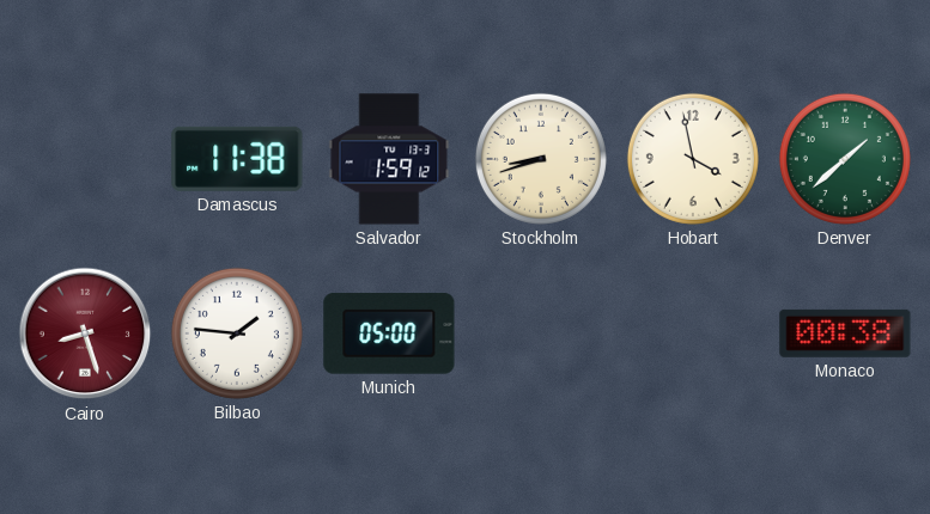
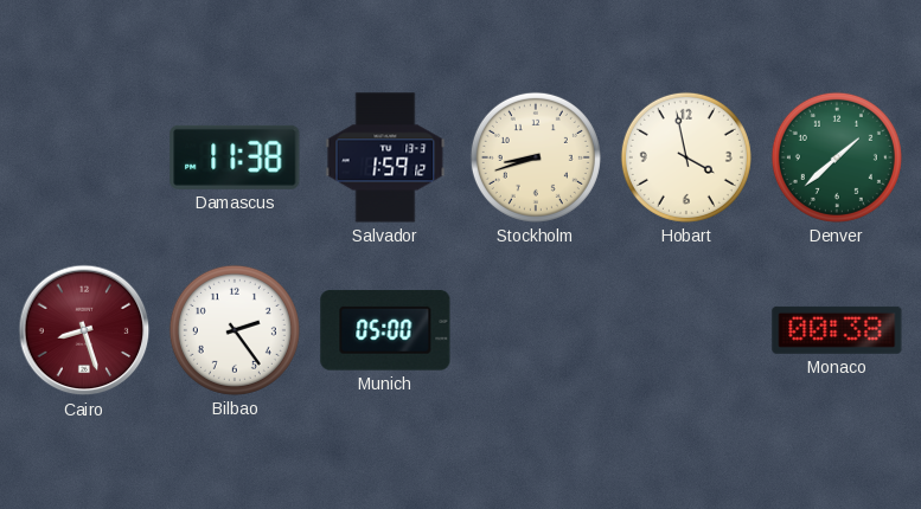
Bilbao: 1:46 -> 2:24
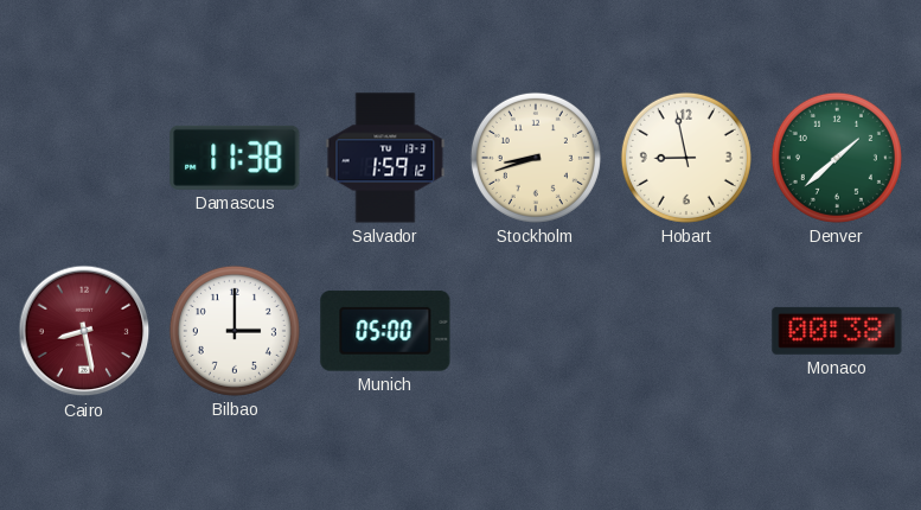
Hobart: 3:58 -> 8:58
Cairo: 8:27 -> 8:28
Bilbao: 2:24 -> 3:00
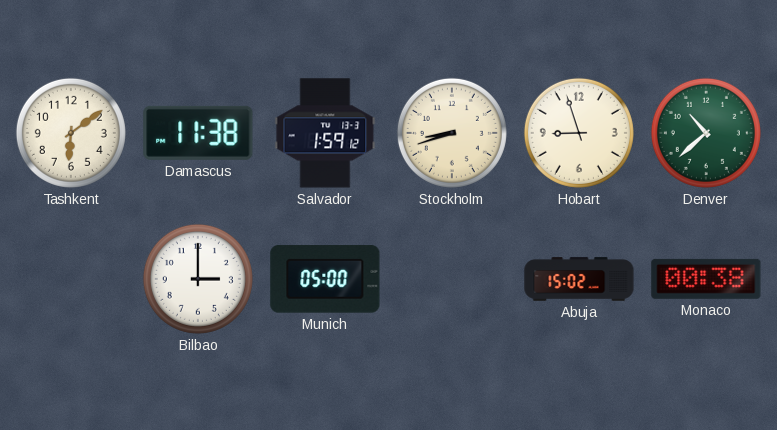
Tashkent: none -> 6:09
Hobart: 8:58 -> 8:57
Denver: 1:38 -> 10:38
Cairo: 8:28 -> none
Abuja: none -> 15:02
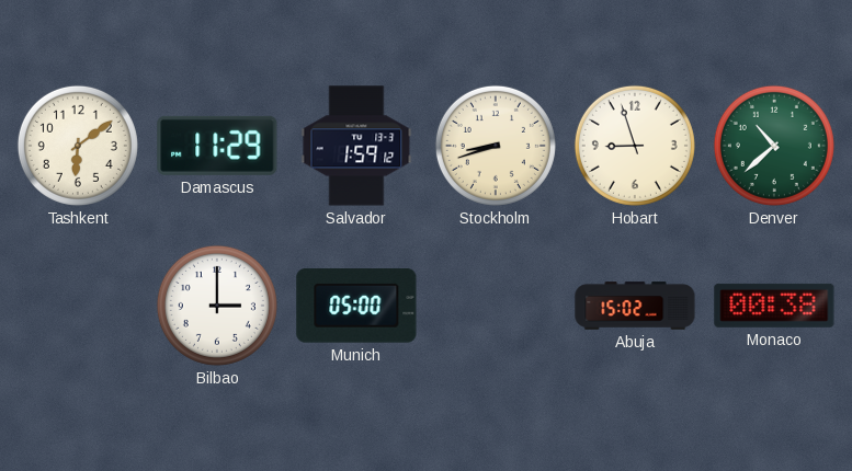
Damascus: 11:38 -> 11:29
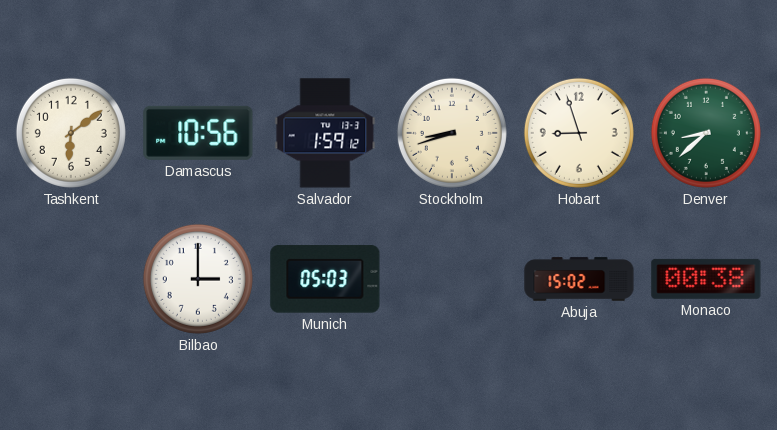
Damascus: 11:29 -> 10:56
Denver: 10:38 -> 8:38
Munich: 05:00 -> 05:03
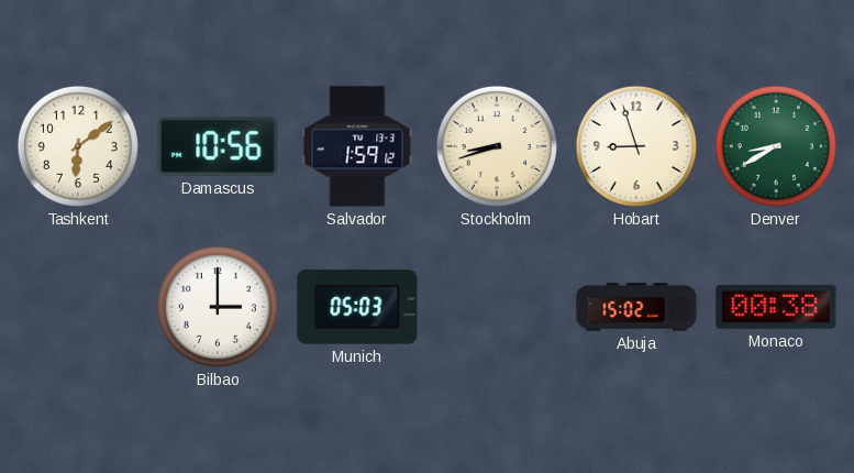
Denver: 8:38 -> 8:40
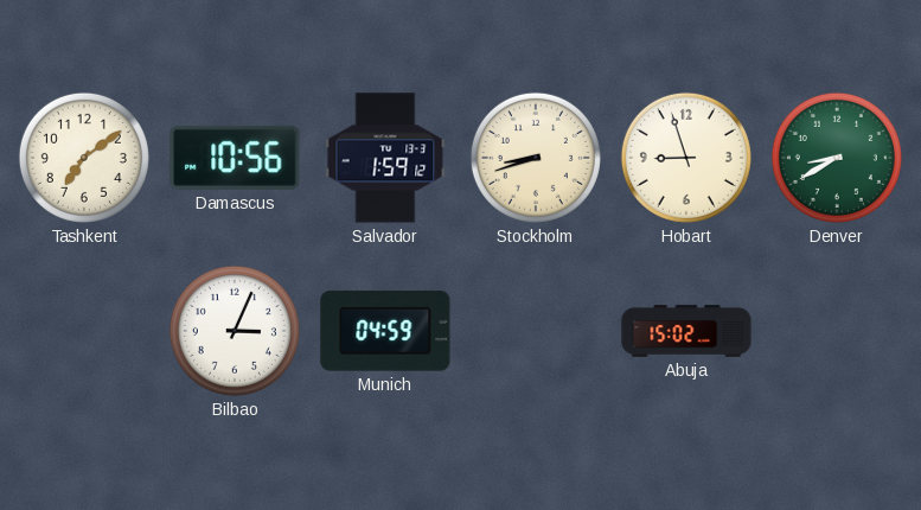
Tashkent: 6:09 -> 7:09
Bilbao: 3:00 -> 3:04
Munich: 05:03 -> 04:59
Monaco: 00:38 -> none
